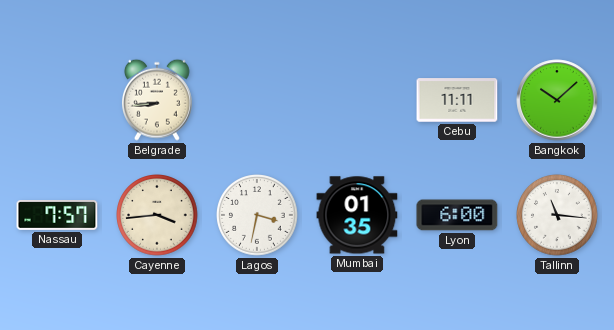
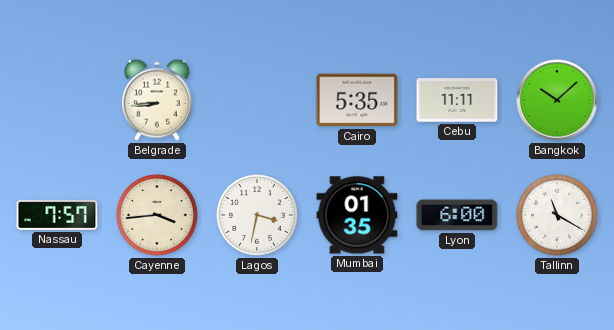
Cairo: none -> 5:35
Tallinn: 11:16 -> 11:20
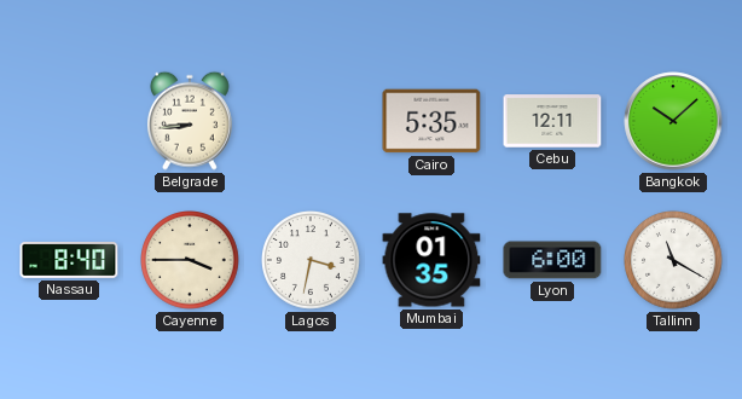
Cebu: 11:11 -> 12:11
Nassau: 7:57 -> 8:40
Cayenne: 3:44 -> 3:45
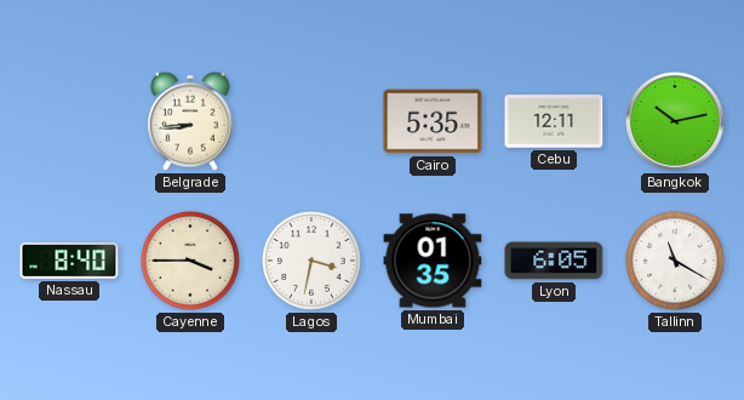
Bangkok: 10:08 -> 10:13
Lyon: 6:00 -> 6:05
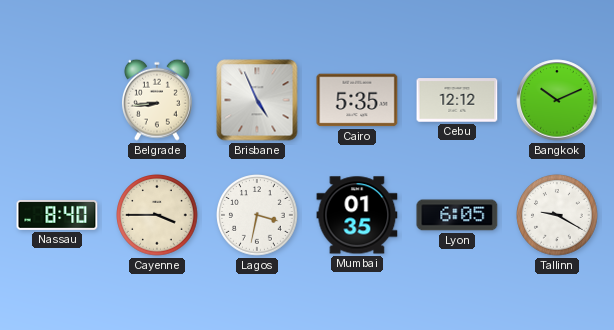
Brisbane: none -> 4:56
Cebu: 12:11 -> 12:12
Bangkok: 10:13 -> 10:11
Tallinn: 11:20 -> 9:20
